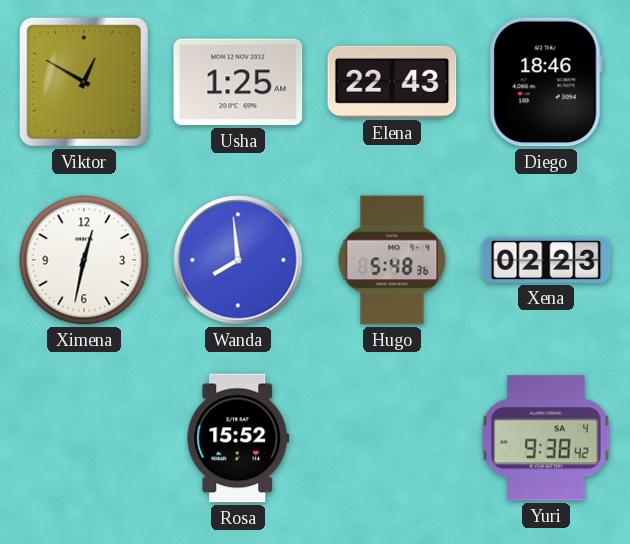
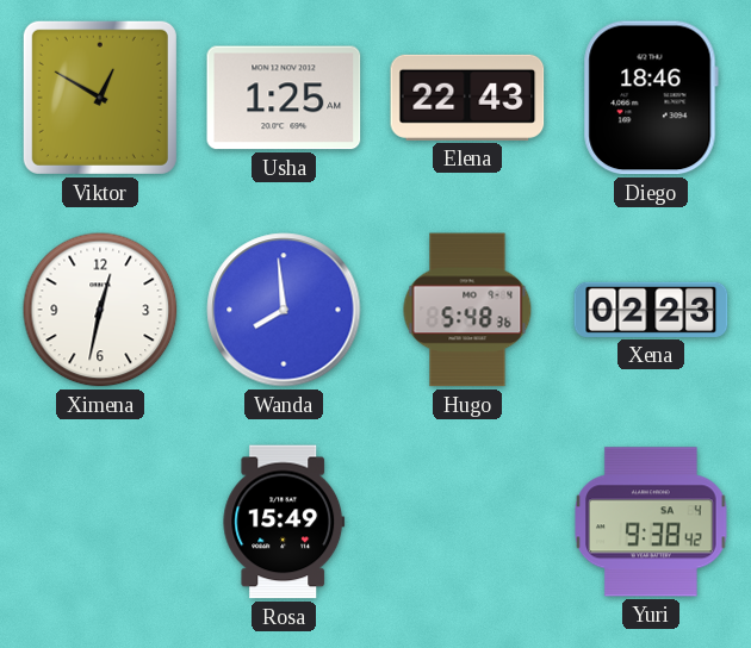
Rosa: 15:52 -> 15:49
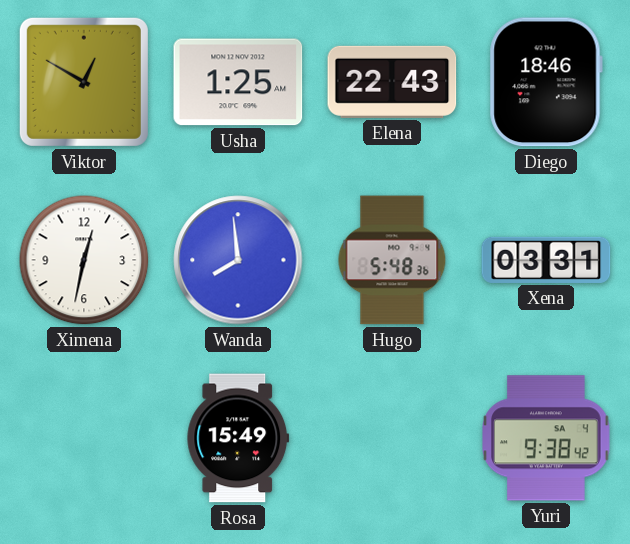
Xena: 02:23 -> 03:31
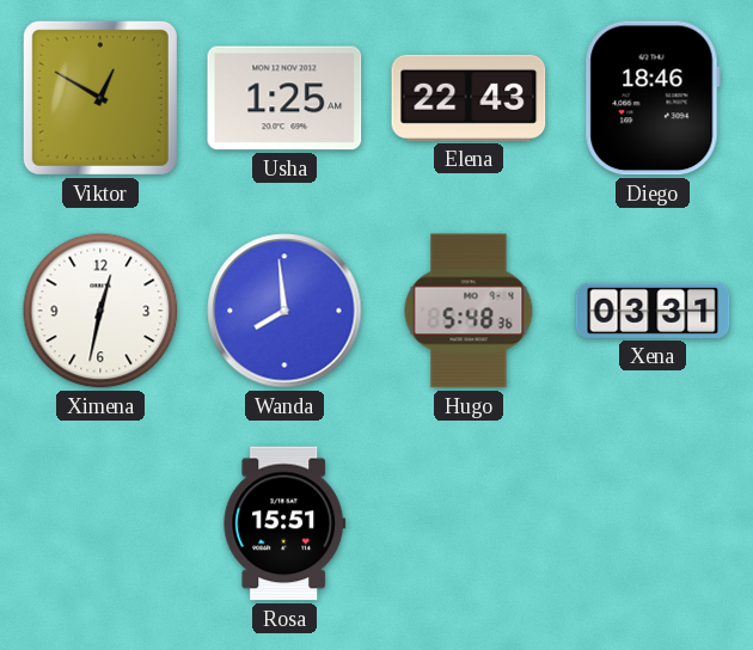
Rosa: 15:49 -> 15:51
Yuri: 9:38 -> none
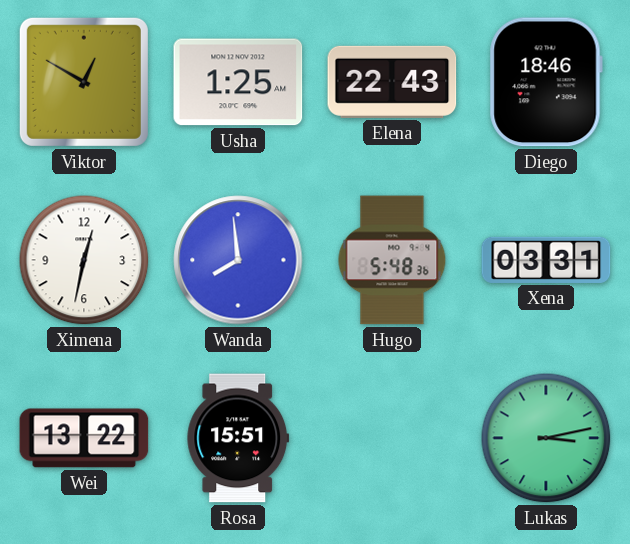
Wei: none -> 13:22
Lukas: none -> 3:13
